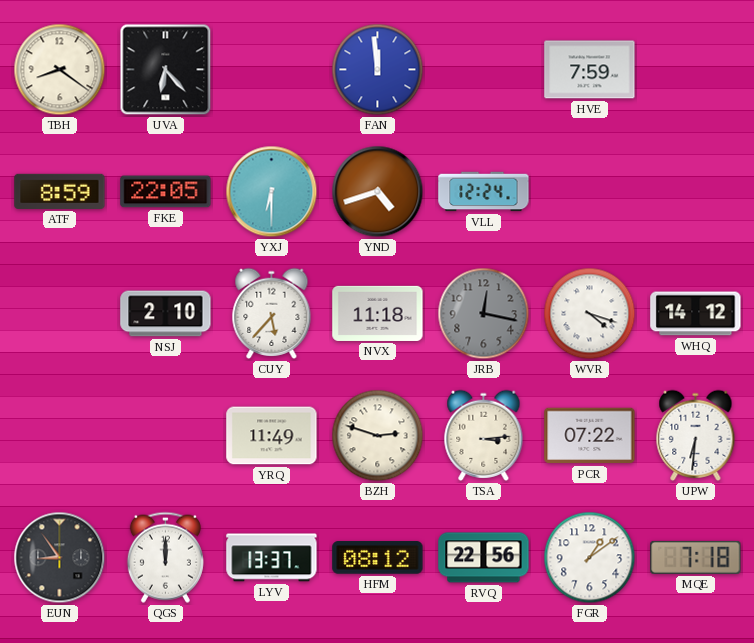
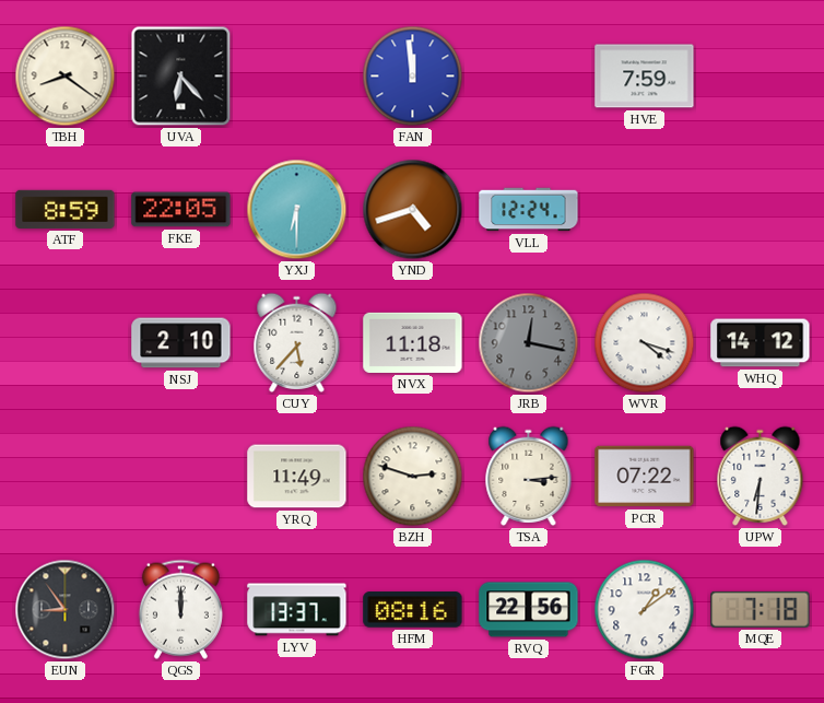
HFM: 08:12 -> 08:16
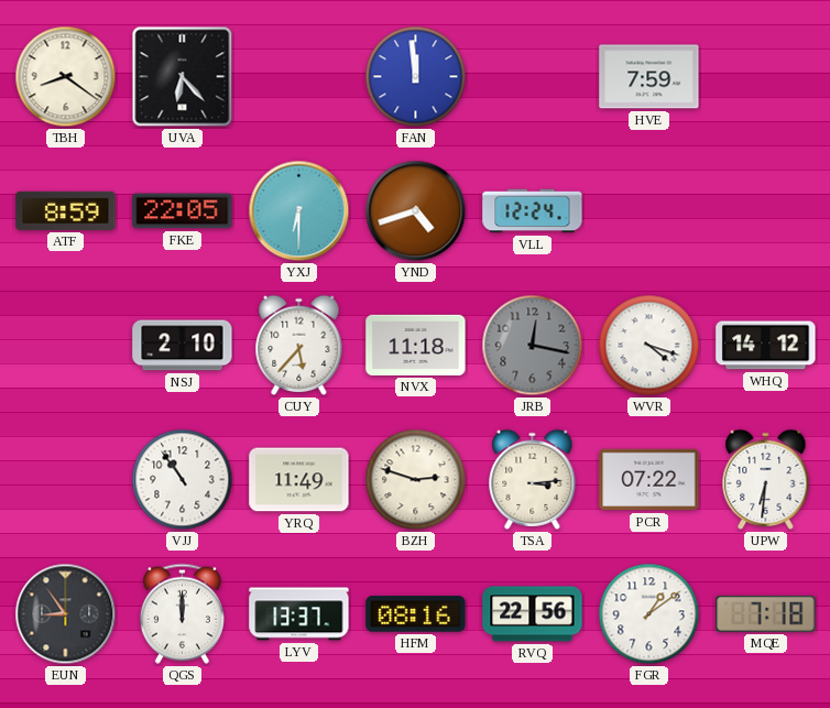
VJJ: none -> 10:54
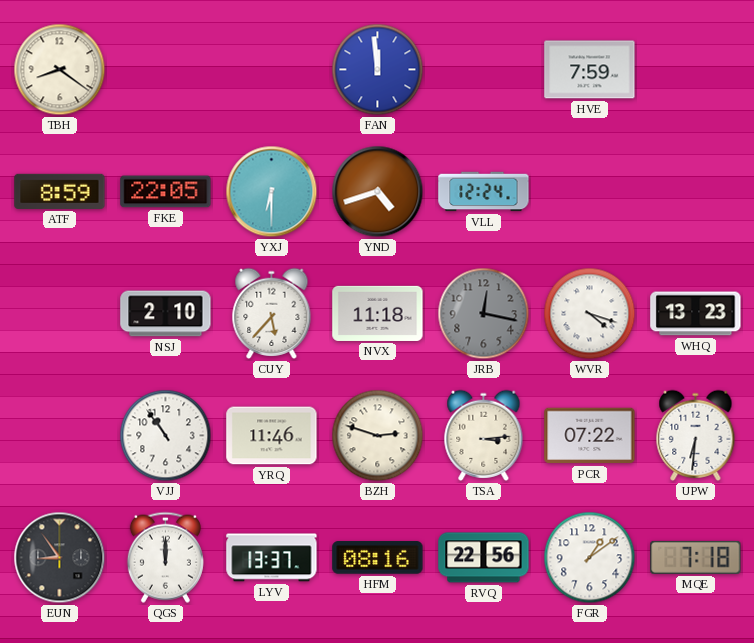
UVA: 6:23 -> none
WHQ: 14:12 -> 13:23
YRQ: 11:49 -> 11:46
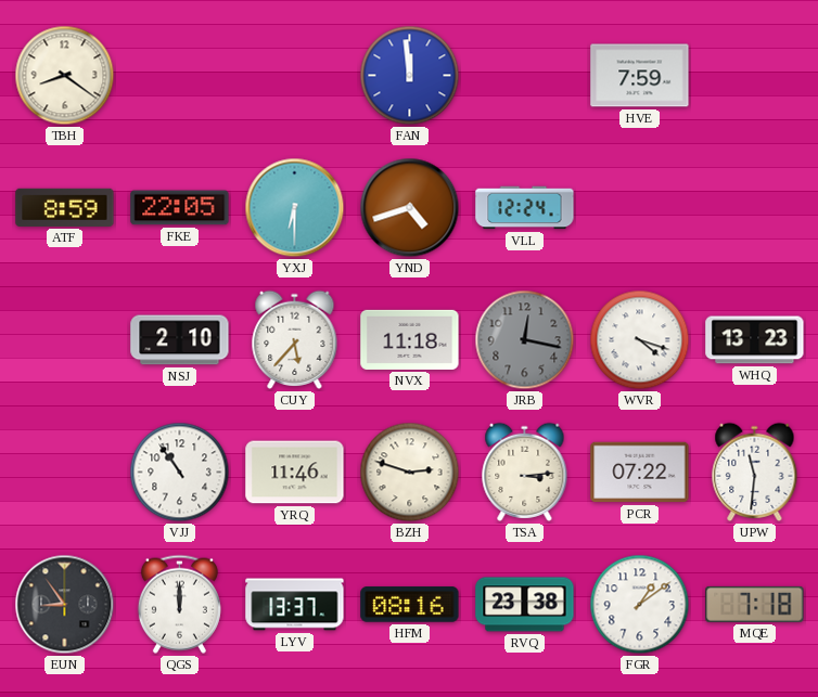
UPW: 6:31 -> 11:31
RVQ: 22:56 -> 23:38
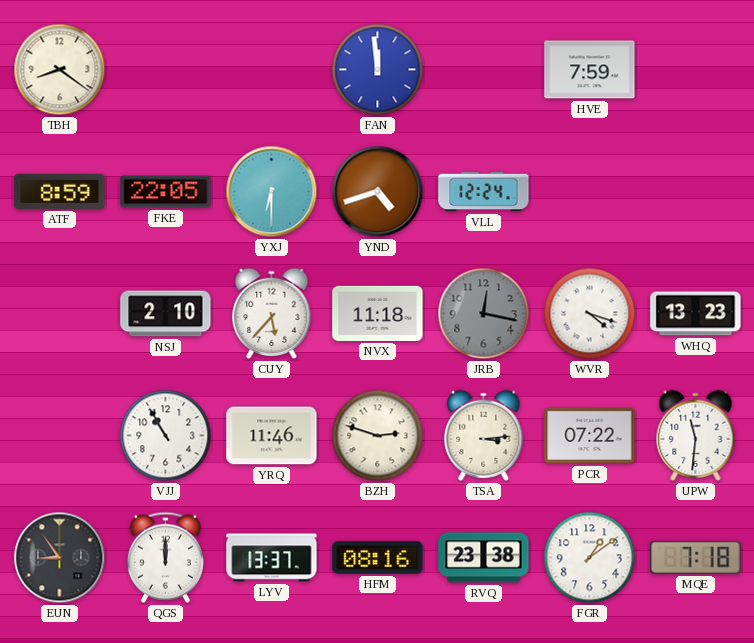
VJJ: 10:54 -> 10:55
